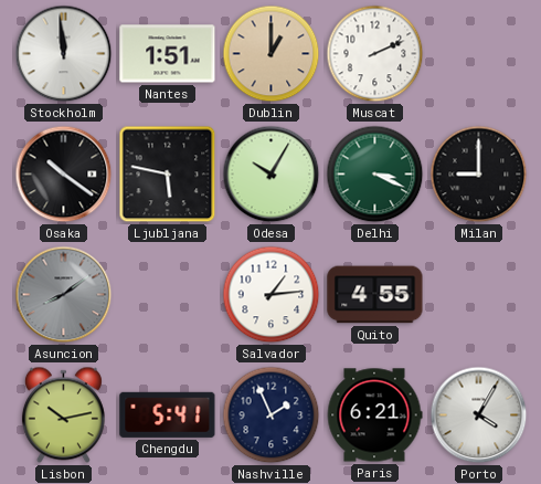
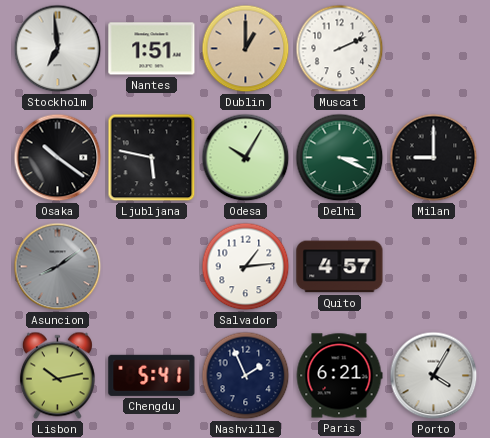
Stockholm: 11:59 -> 6:59
Quito: 4:55 -> 4:57
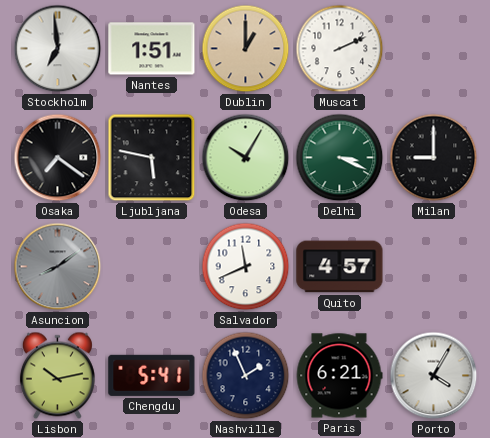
Osaka: 10:21 -> 7:21
Salvador: 1:14 -> 11:41
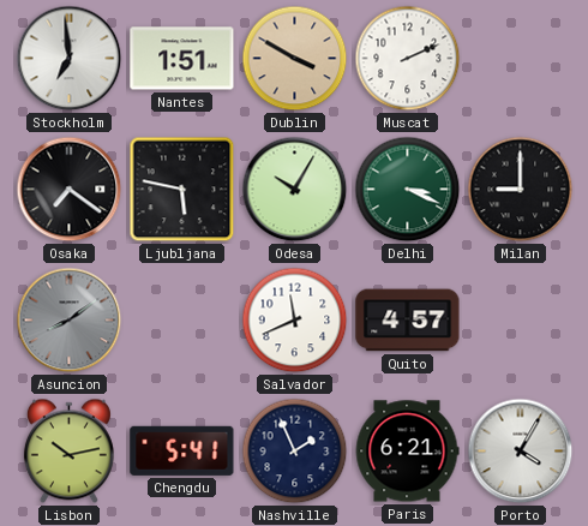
Dublin: 1:00 -> 3:50
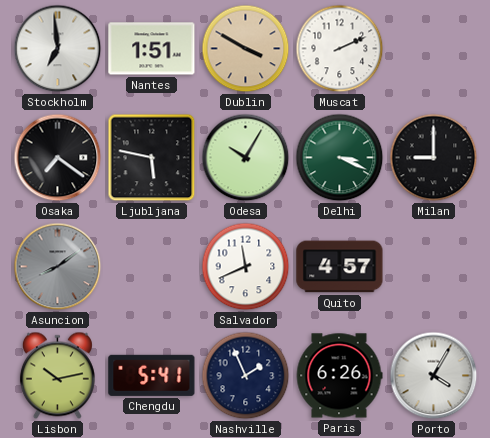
Paris: 6:21 -> 6:26
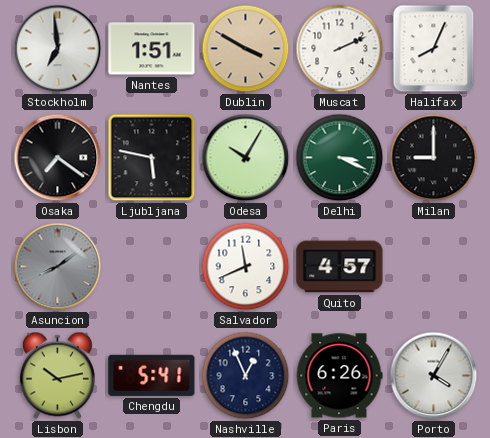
Halifax: none -> 8:04
Nashville: 1:56 -> 12:56
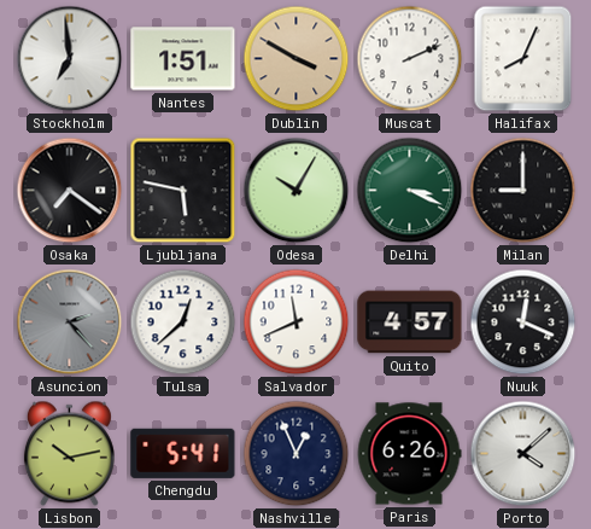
Asuncion: 8:09 -> 2:23
Tulsa: none -> 12:38
Nuuk: none -> 12:19
Porto: 4:05 -> 4:08
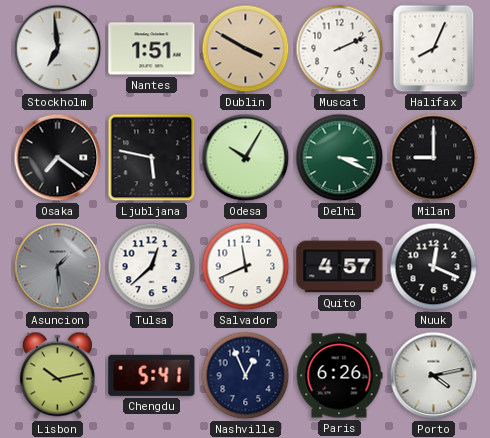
Asuncion: 2:23 -> 1:29
Porto: 4:08 -> 4:13
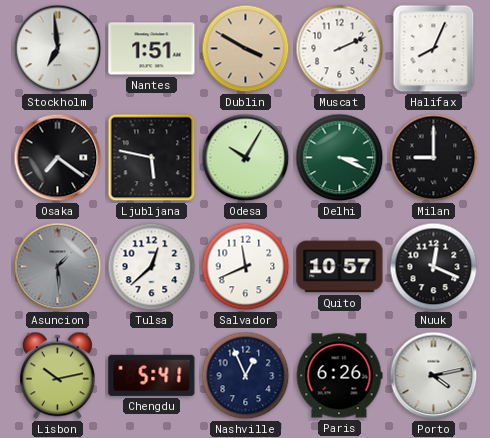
Quito: 4:57 -> 10:57
